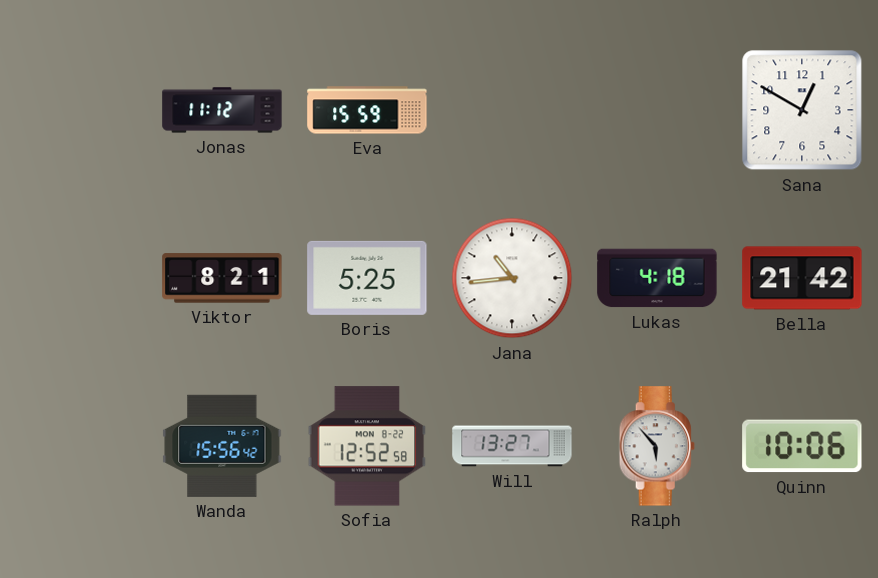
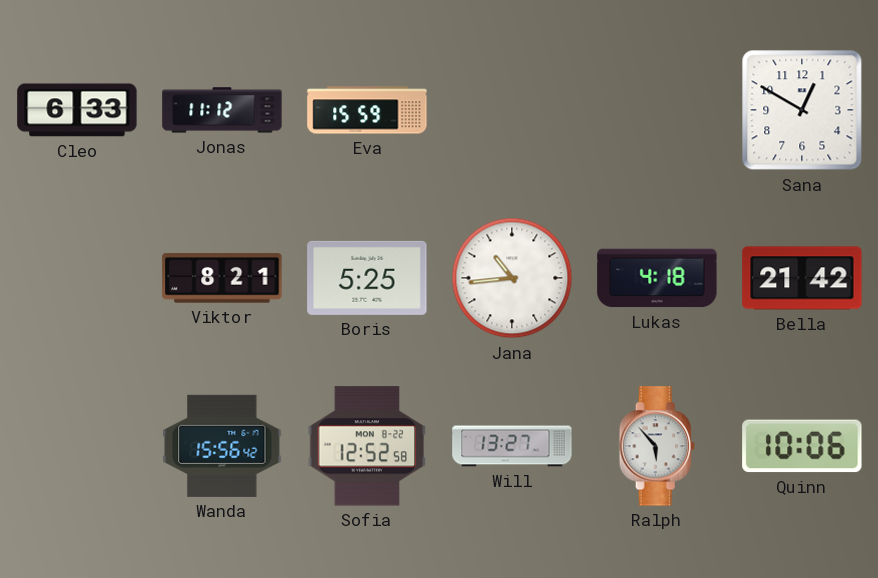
Cleo: none -> 6:33
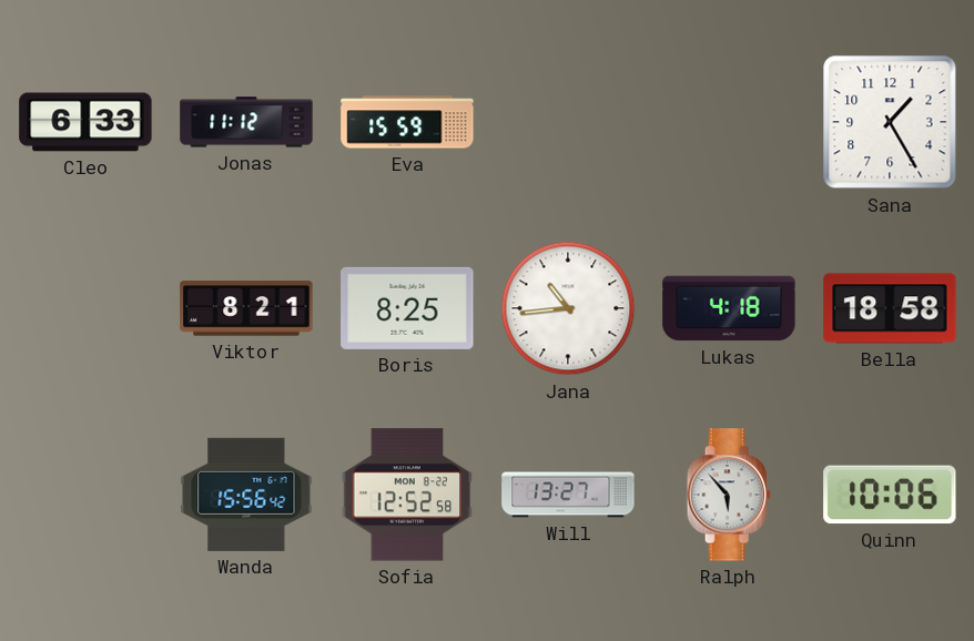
Sana: 12:50 -> 1:25
Boris: 5:25 -> 8:25
Bella: 21:42 -> 18:58
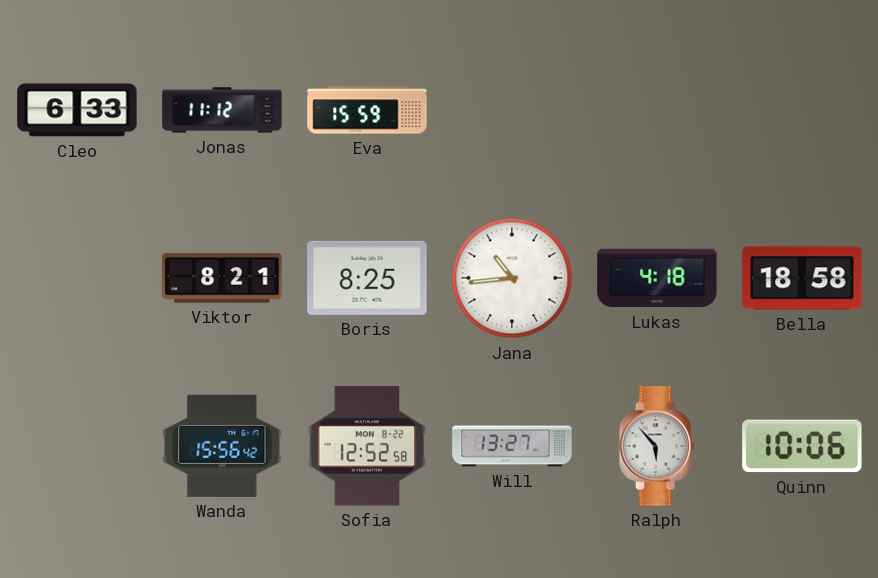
Sana: 1:25 -> none
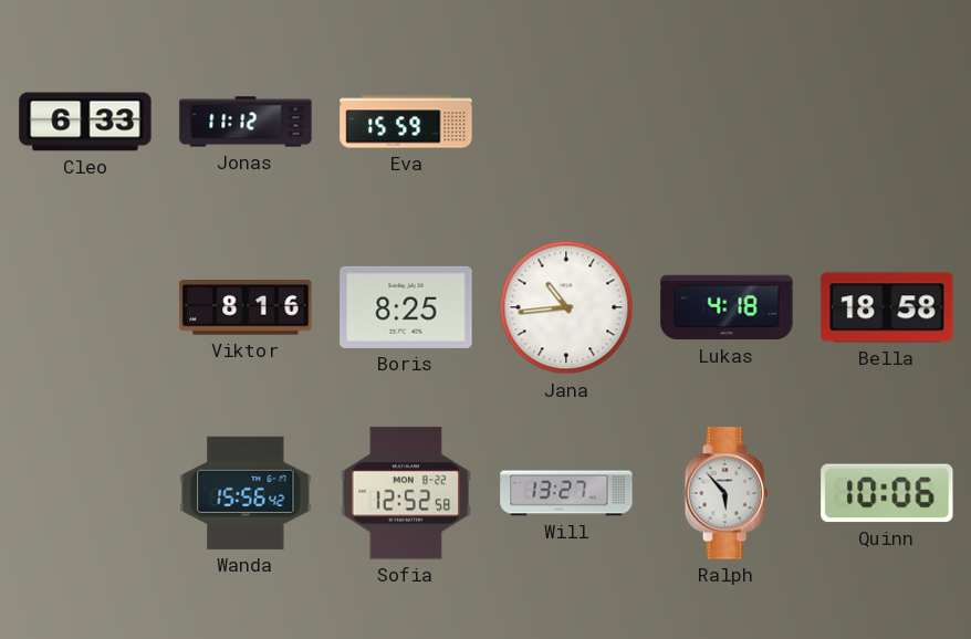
Viktor: 8:21 -> 8:16
